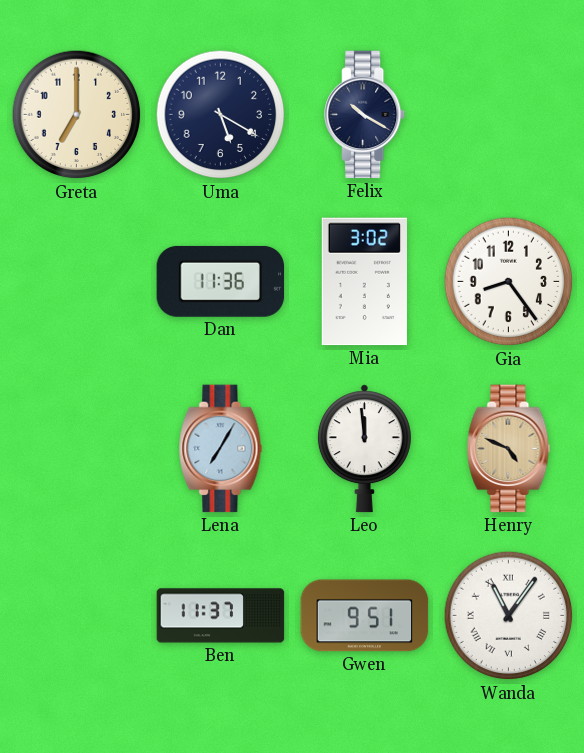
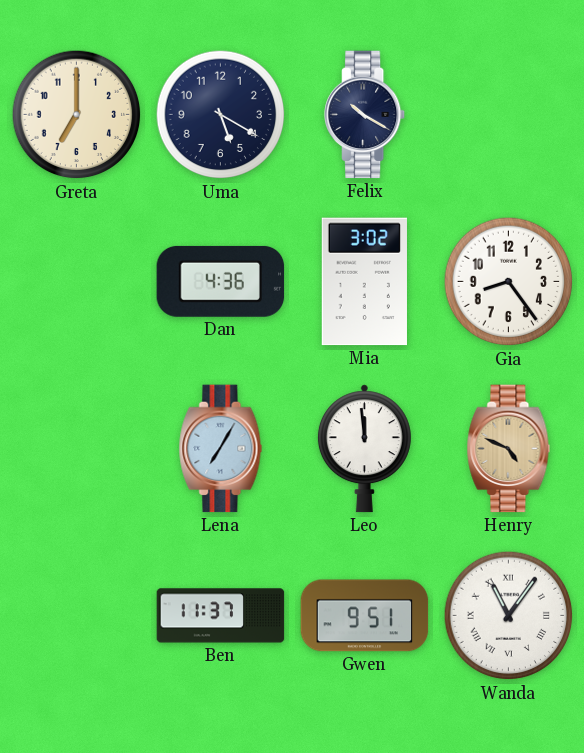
Dan: 11:36 -> 4:36
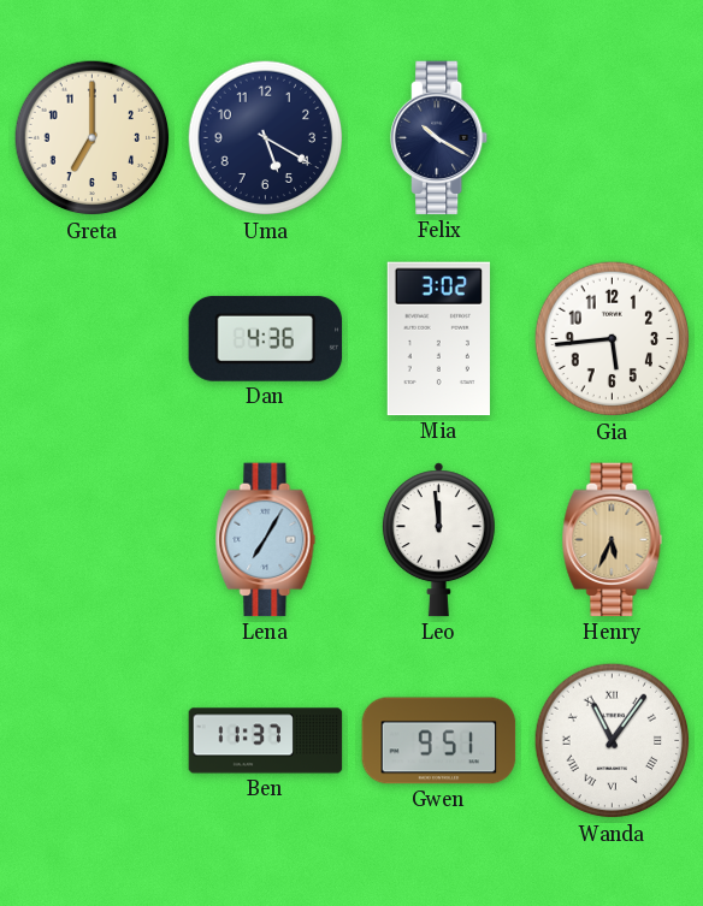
Gia: 8:24 -> 5:44
Henry: 4:49 -> 5:34
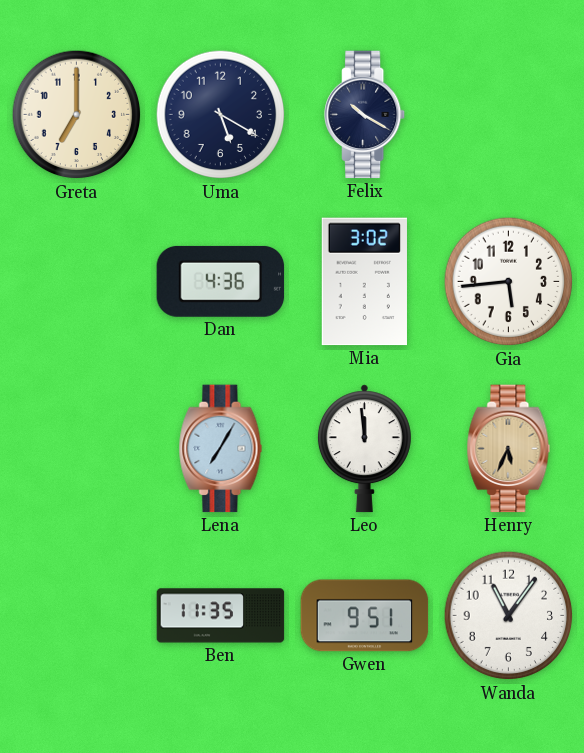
Ben: 11:37 -> 11:35
Wanda numerals: Roman -> Arabic
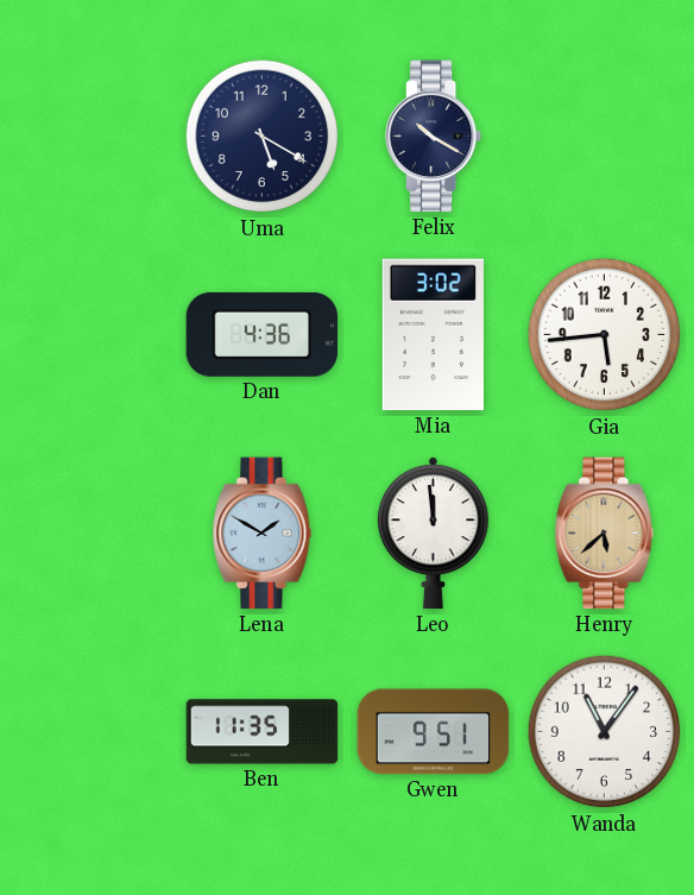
Greta: 7:00 -> none
Lena: 7:05 -> 1:50
Henry: 5:34 -> 5:38
